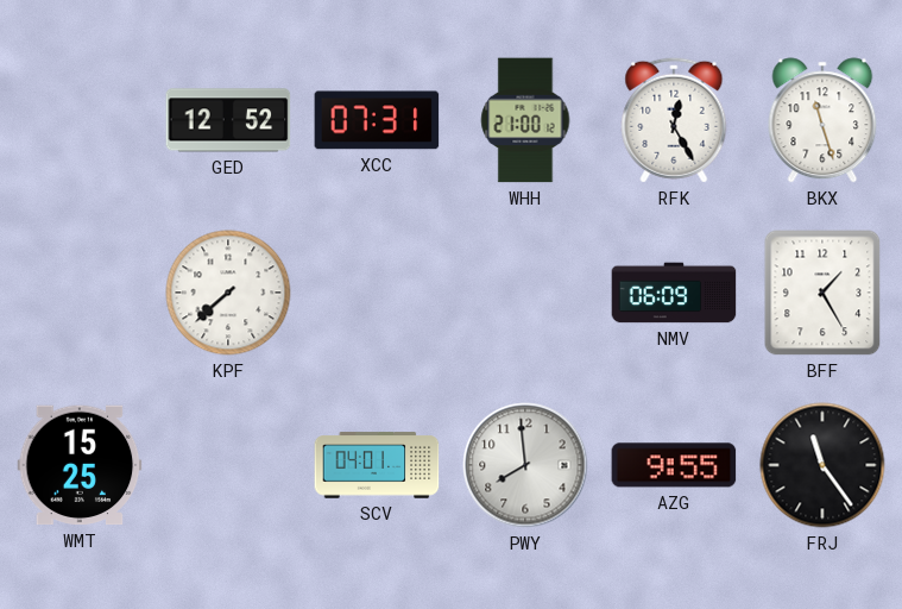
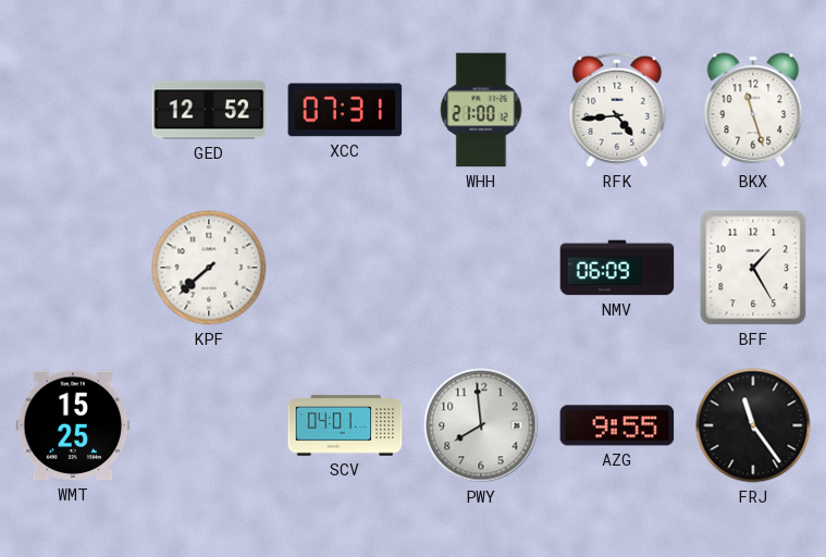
RFK: 12:25 -> 4:44
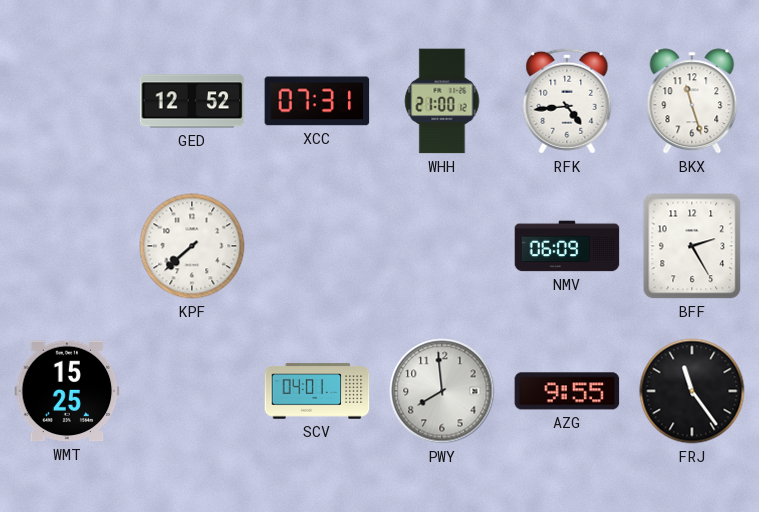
BFF: 1:25 -> 2:25
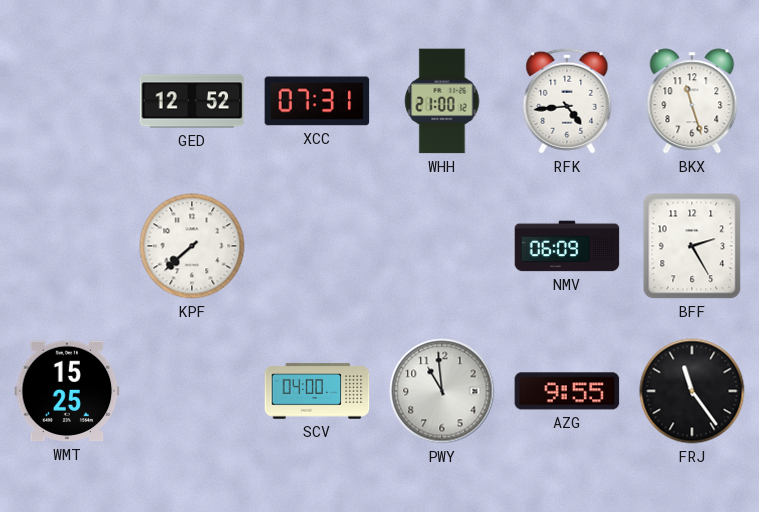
SCV: 04:01 -> 04:00
PWY: 7:59 -> 10:59
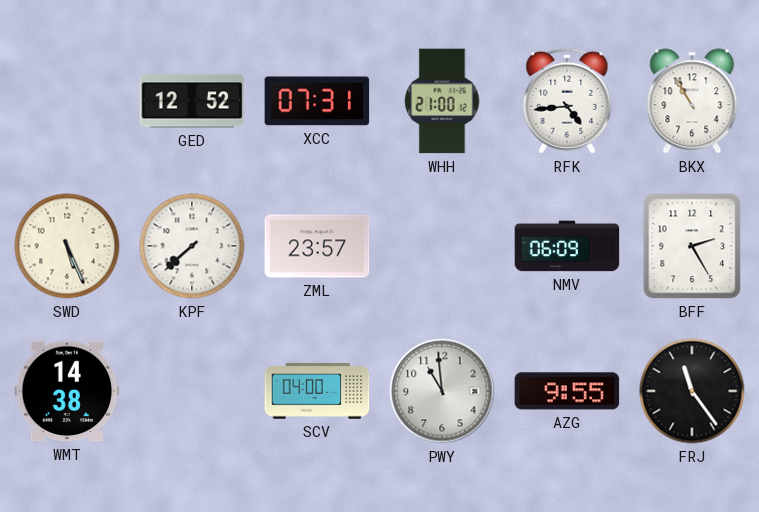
BKX: 11:27 -> 10:55
SWD: none -> 5:26
ZML: none -> 23:57
WMT: 15:25 -> 14:38
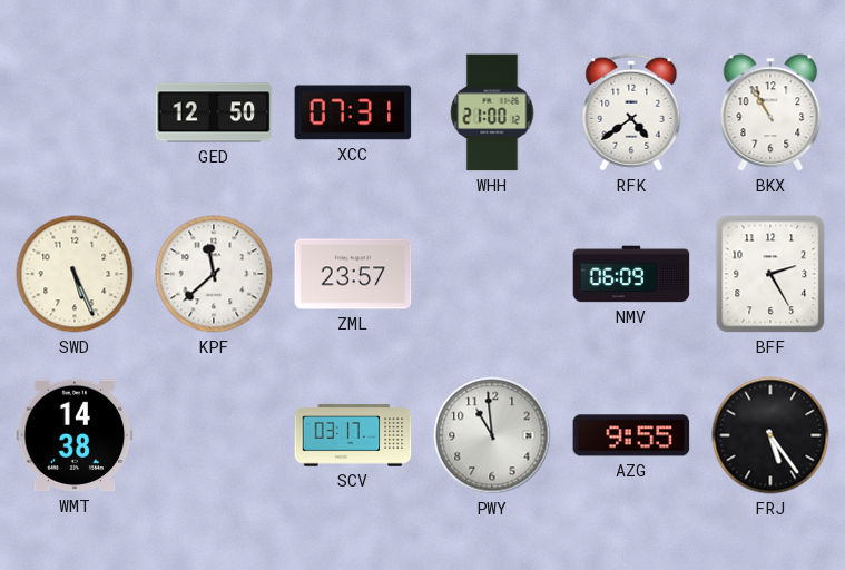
GED: 12:52 -> 12:50
RFK: 4:44 -> 4:39
KPF: 7:38 -> 11:38
SCV: 04:00 -> 03:17
FRJ: 11:24 -> 5:24
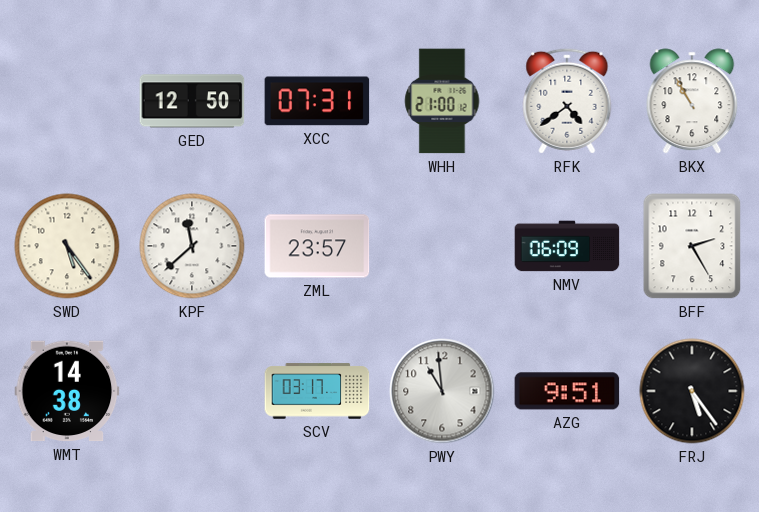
SWD: 5:26 -> 5:24
AZG: 9:55 -> 9:51
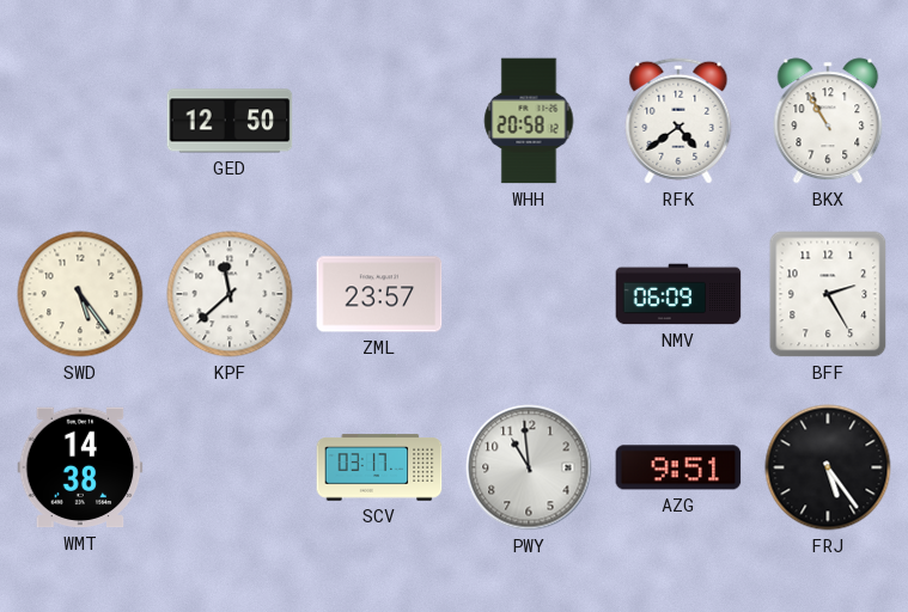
XCC: 07:31 -> none
WHH: 21:00 -> 20:58
